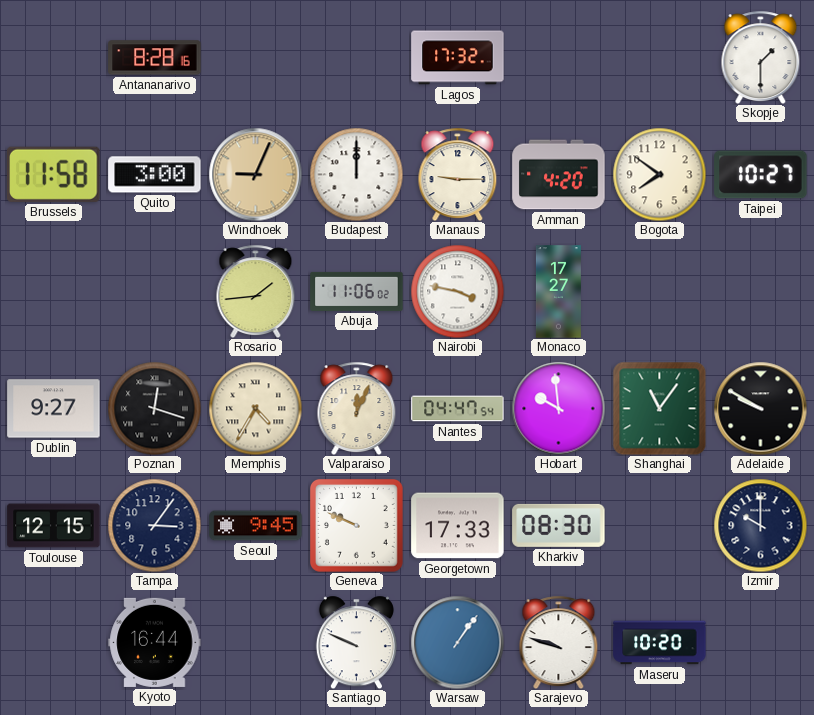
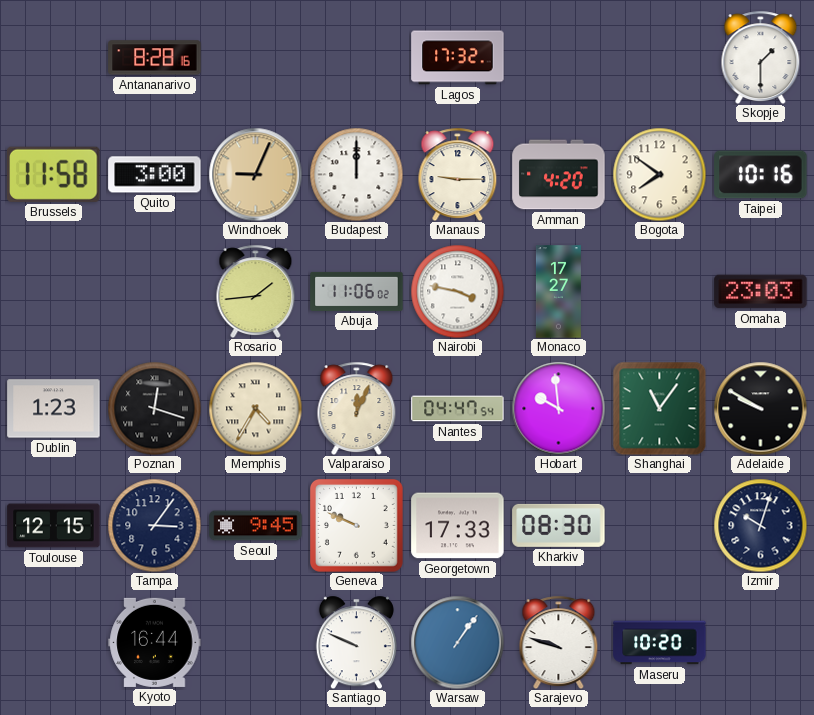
Taipei: 10:27 -> 10:16
Omaha: none -> 23:03
Dublin: 9:27 -> 1:23
Izmir: 10:00 -> 10:03
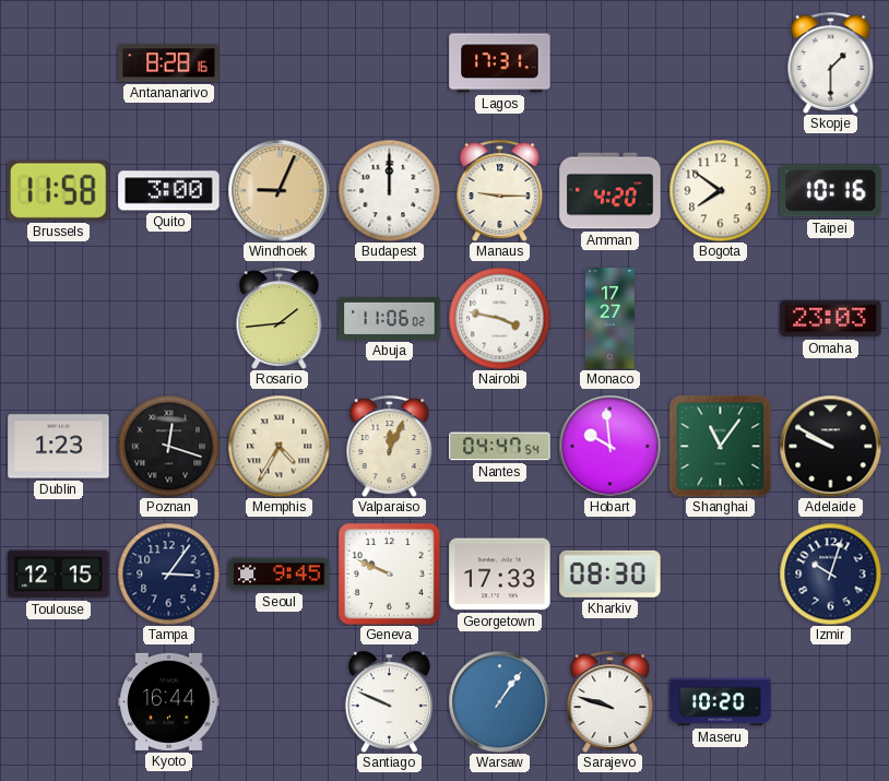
Lagos: 17:32 -> 17:31
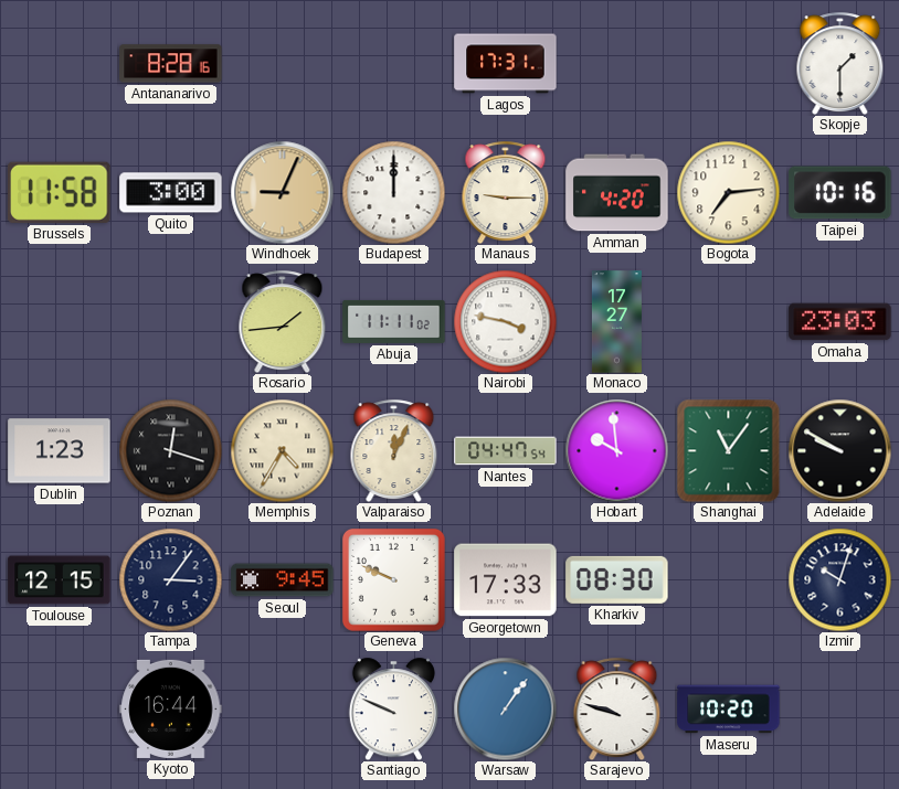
Bogota: 7:51 -> 7:14
Abuja: 11:06 -> 11:11
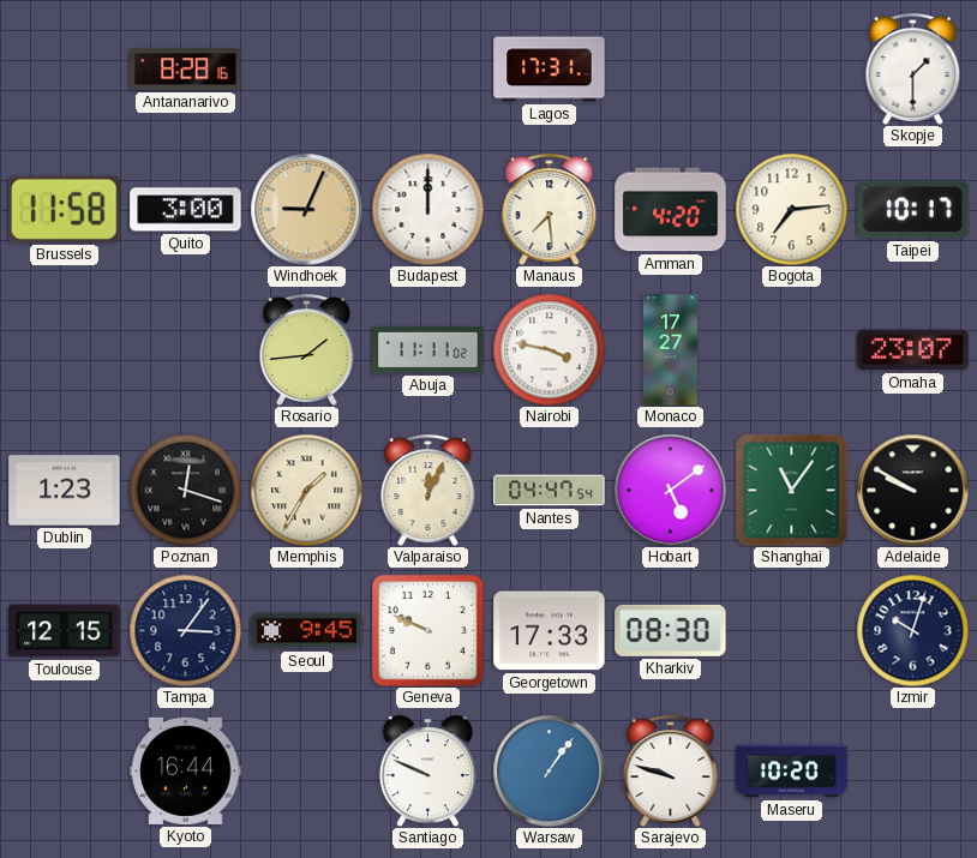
Manaus: 9:15 -> 7:29
Taipei: 10:16 -> 10:17
Omaha: 23:03 -> 23:07
Memphis: 4:35 -> 1:35
Hobart: 9:59 -> 5:09
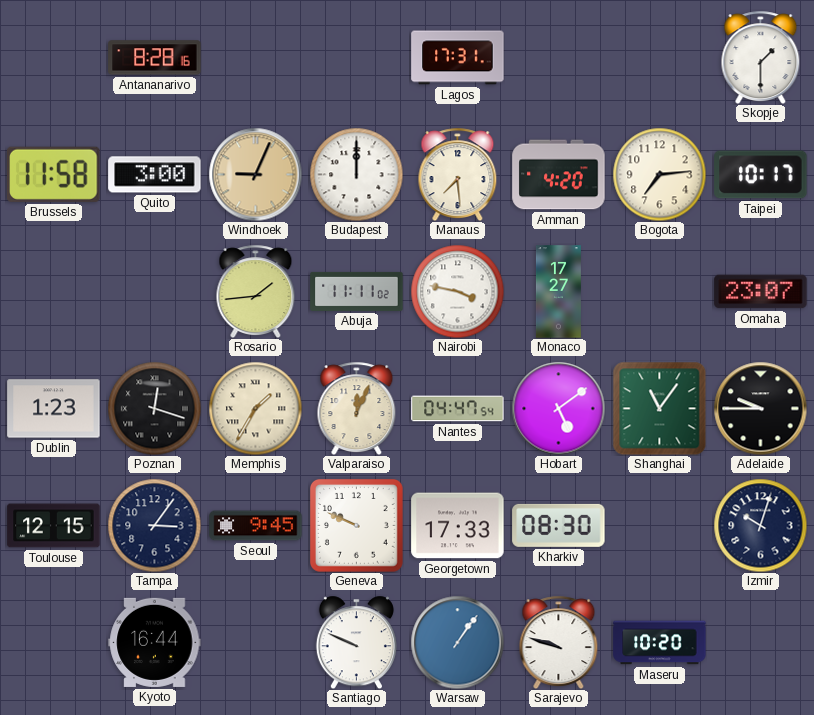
Adelaide: 9:50 -> 9:45
